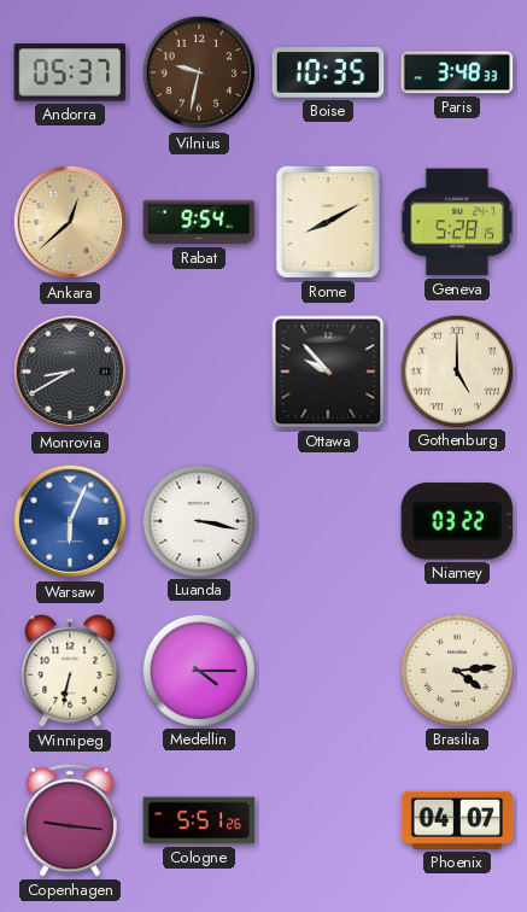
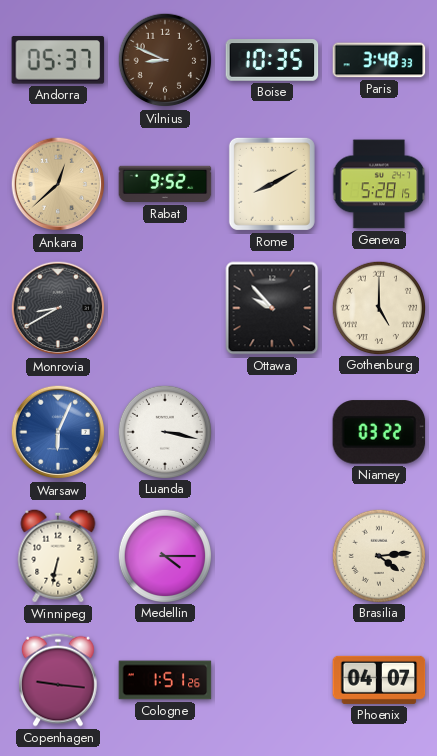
Vilnius: 9:32 -> 8:49
Rabat: 9:54 -> 9:52
Cologne: 5:51 -> 1:51
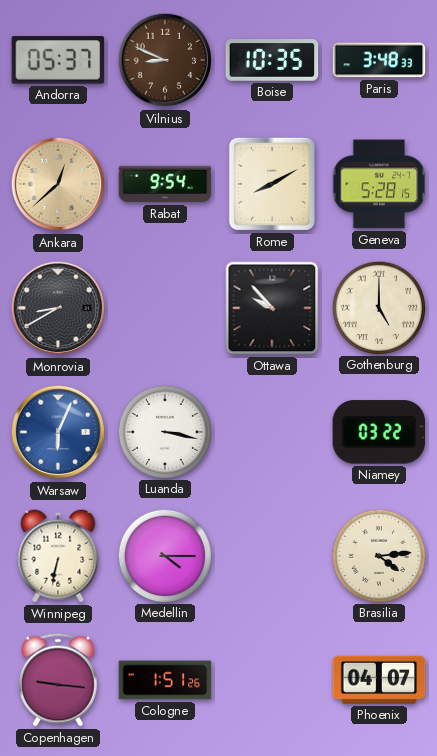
Rabat: 9:52 -> 9:54
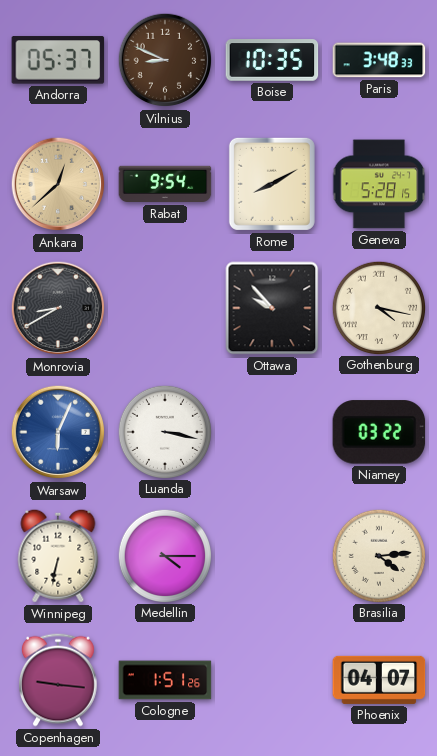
Gothenburg: 5:00 -> 4:17
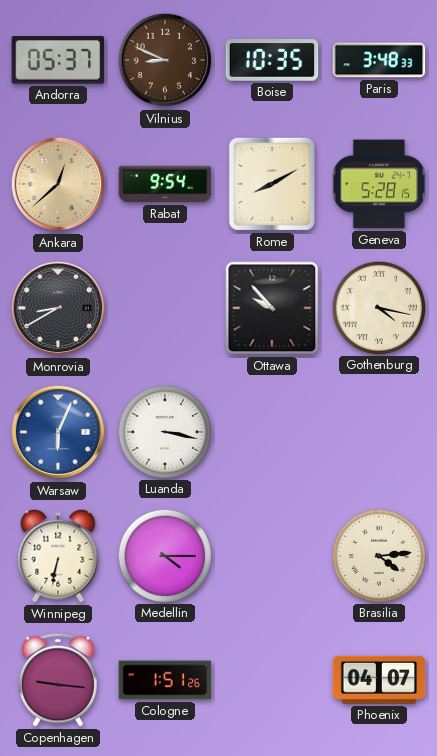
Niamey: 03:22 -> none
